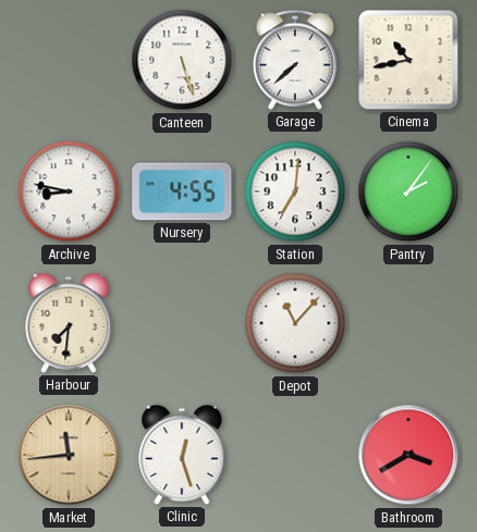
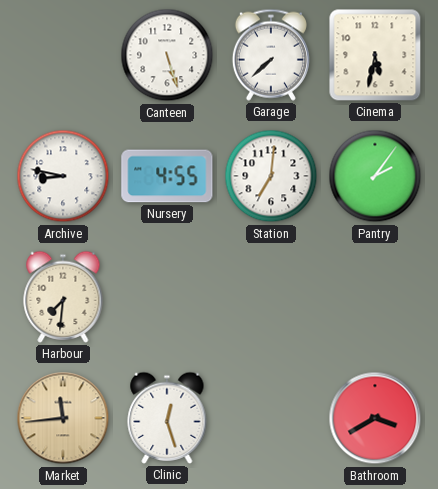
Cinema: 10:43 -> 5:32
Depot: 11:07 -> none
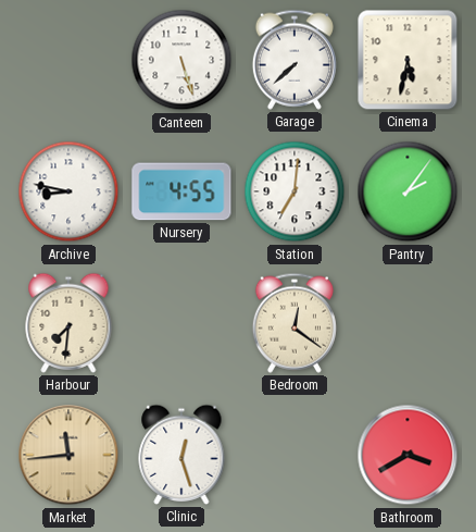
Bedroom: none -> 12:21
